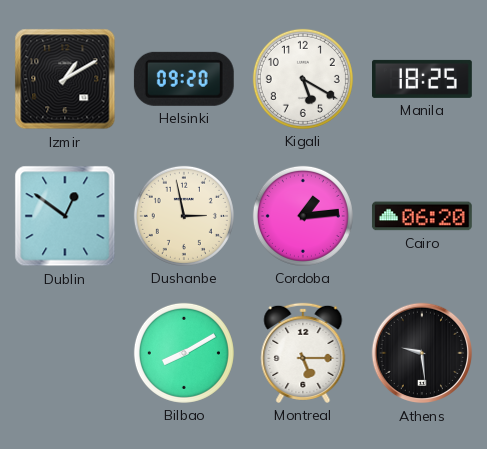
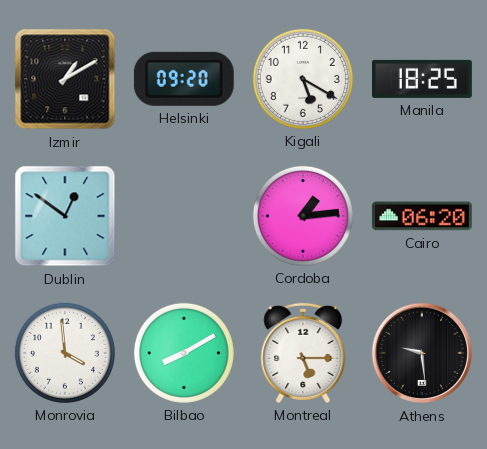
Dushanbe: 2:58 -> none
Monrovia: none -> 3:59
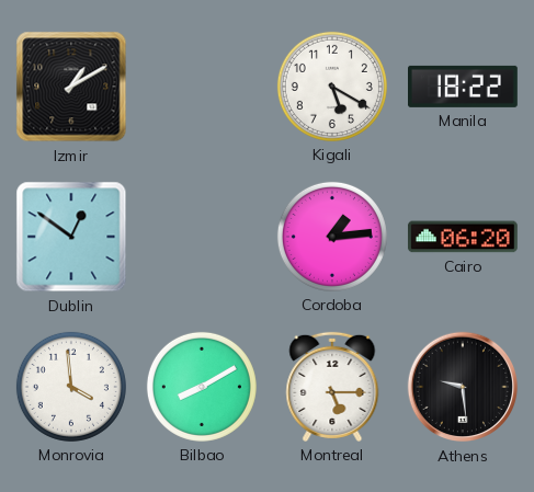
Helsinki: 09:20 -> none
Manila: 18:25 -> 18:22
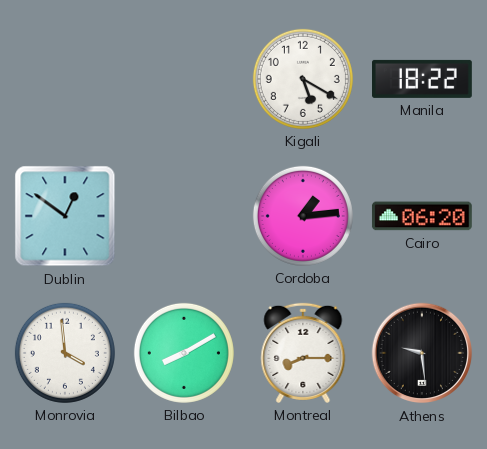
Izmir: 1:10 -> none
Montreal: 5:15 -> 8:15
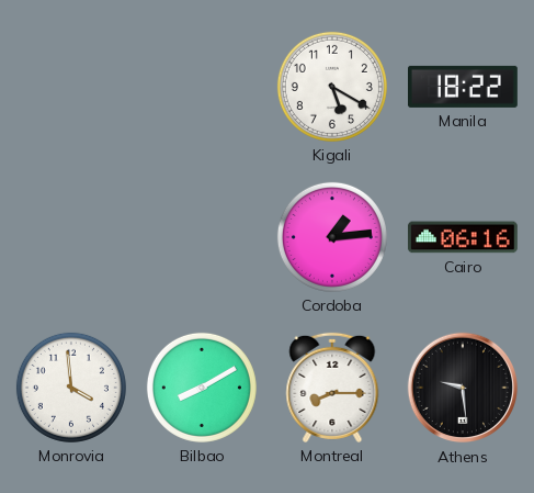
Dublin: 12:51 -> none
Cairo: 06:20 -> 06:16
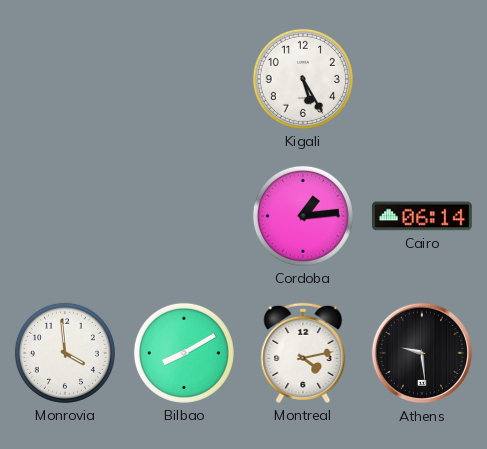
Kigali: 5:20 -> 5:25
Manila: 18:22 -> none
Cairo: 06:16 -> 06:14
Montreal: 8:15 -> 4:13
